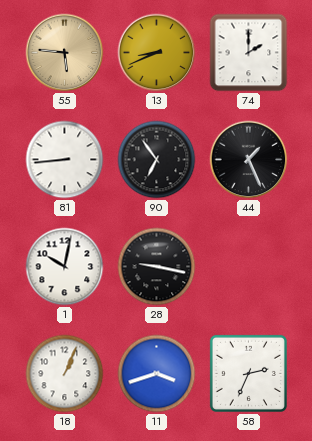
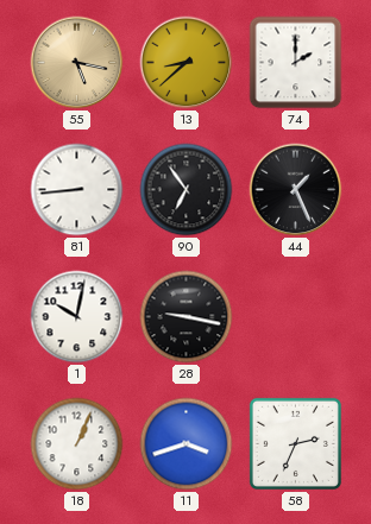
55: 5:46 -> 5:17
13: 8:41 -> 8:38
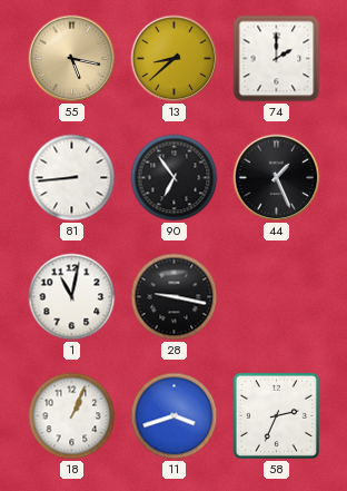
1: 10:02 -> 11:02
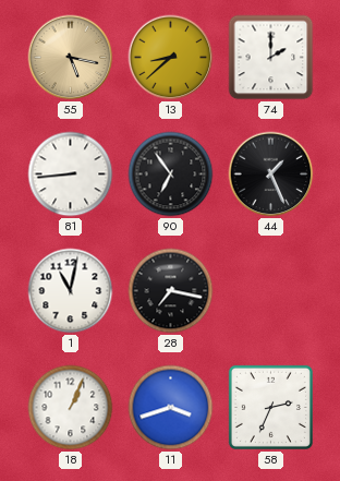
28: 9:17 -> 7:17
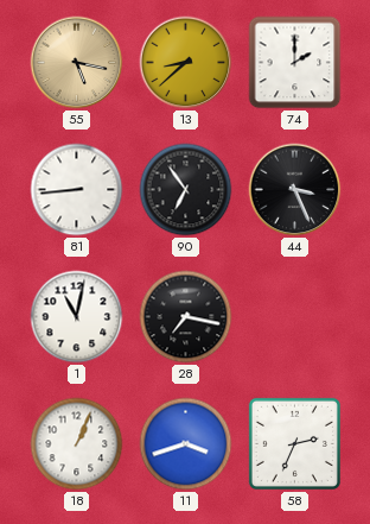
44: 1:26 -> 3:26
